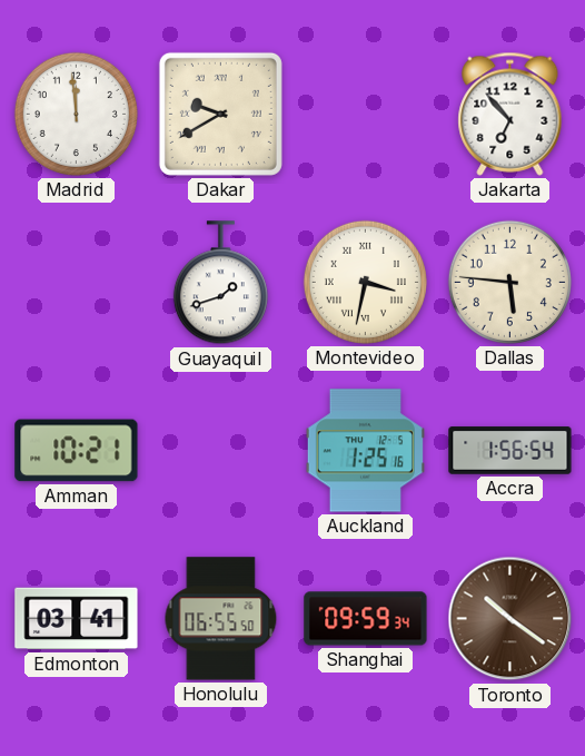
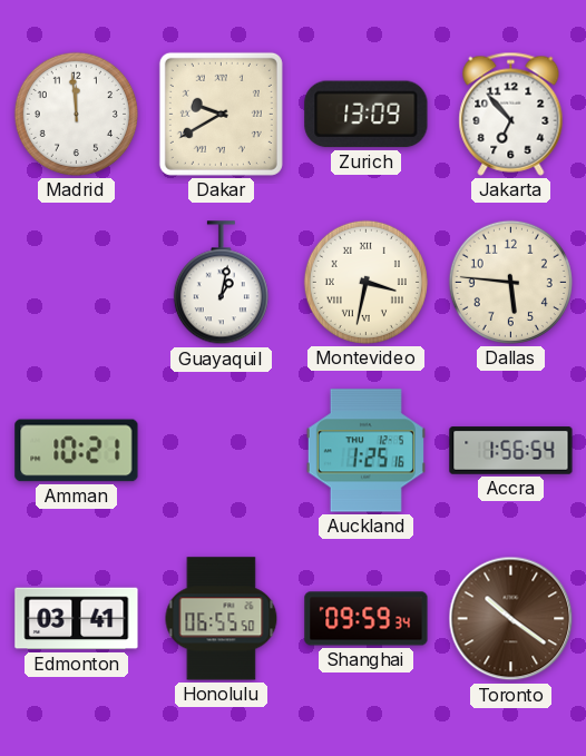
Zurich: none -> 13:09
Guayaquil: 1:42 -> 1:02
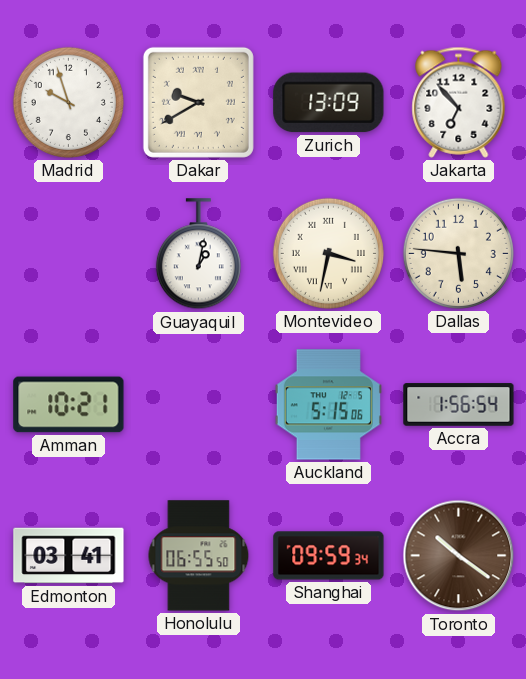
Madrid: 11:59 -> 9:57
Auckland: 1:25 -> 5:15
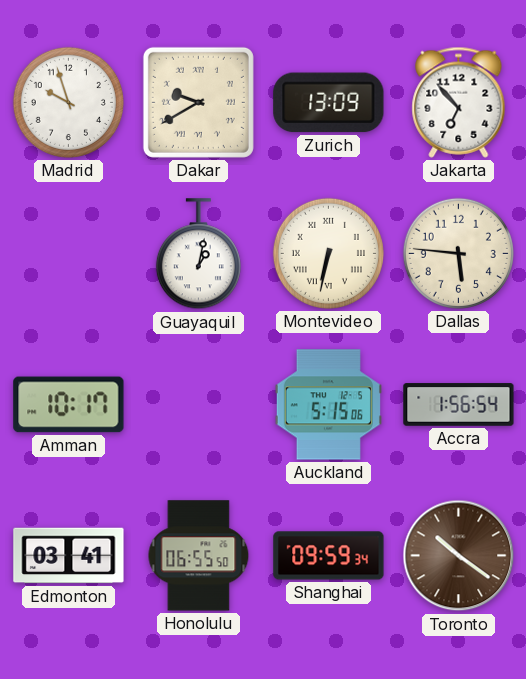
Montevideo: 3:32 -> 6:32
Amman: 10:21 -> 10:17
